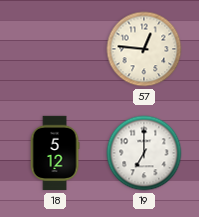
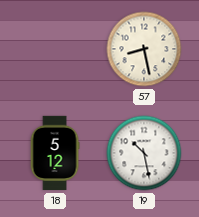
57: 12:46 -> 8:28
19: 7:00 -> 10:28
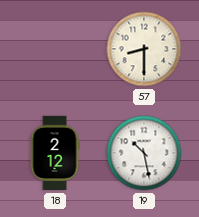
57: 8:28 -> 8:30
18: 5:12 -> 2:12
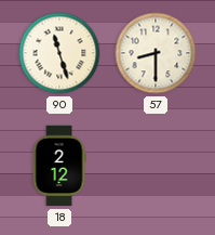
90: none -> 11:27
19: 10:28 -> none
